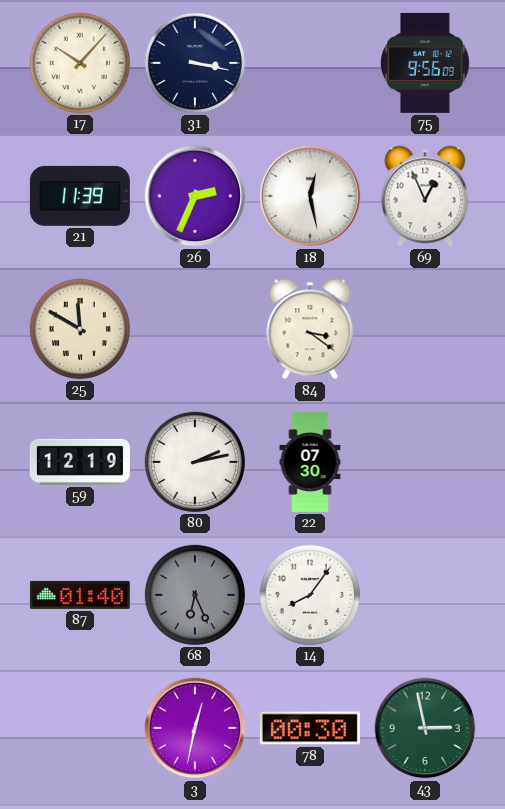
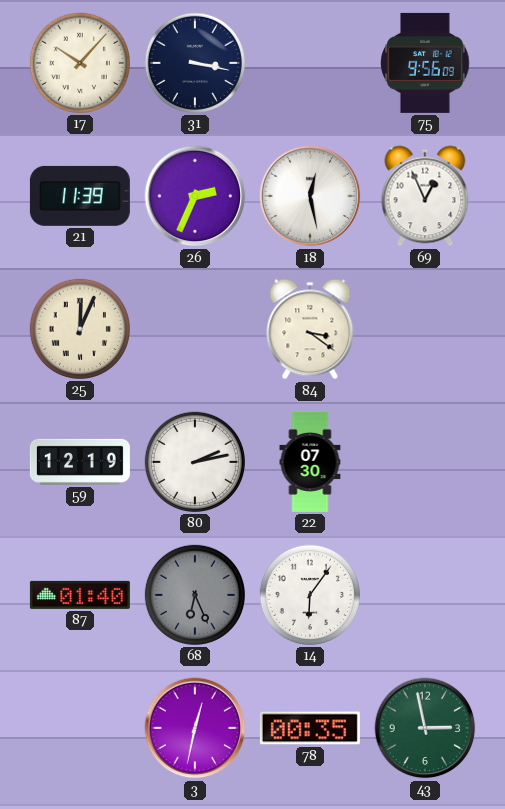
25: 11:50 -> 12:04
14: 8:06 -> 6:06
78: 00:30 -> 00:35
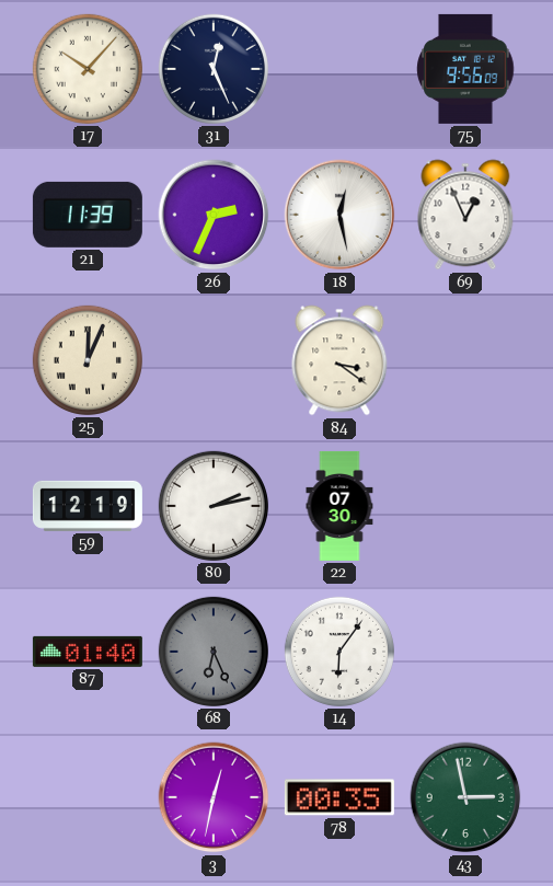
31: 3:17 -> 12:26
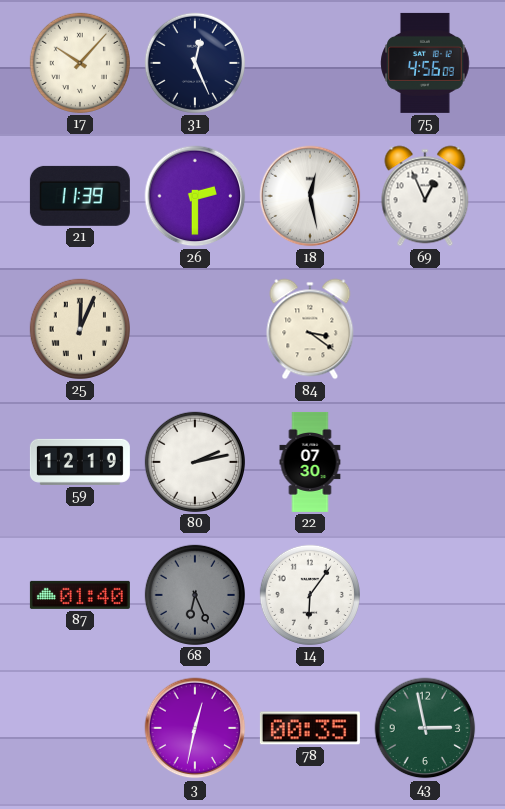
75: 9:56 -> 4:56
26: 2:34 -> 2:30
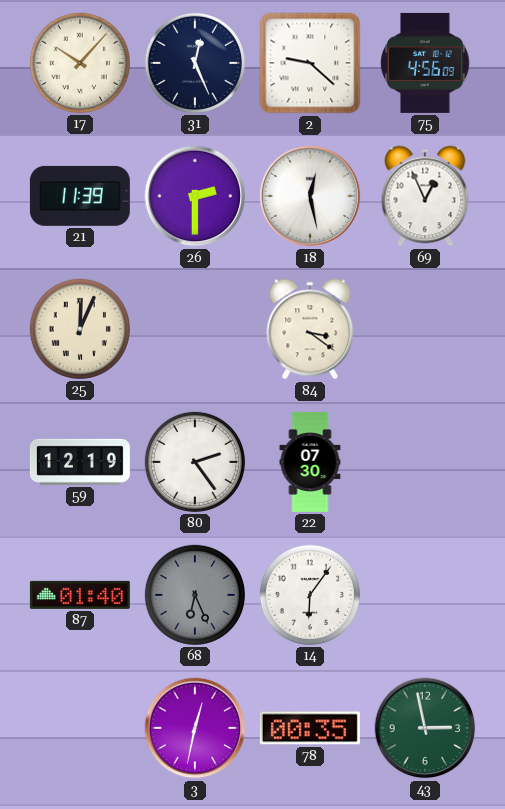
2: none -> 9:22
80: 2:13 -> 2:24
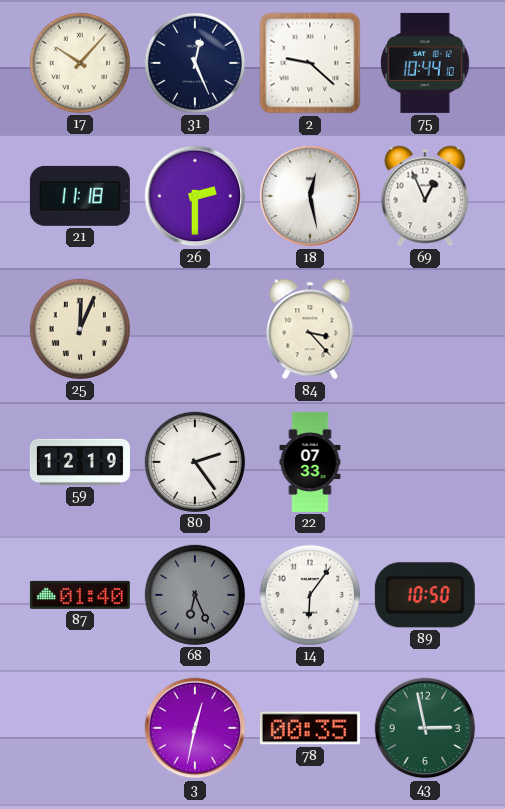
75: 4:56 -> 10:44
21: 11:39 -> 11:18
84: 3:21 -> 3:23
22: 07:30 -> 07:33
89: none -> 10:50
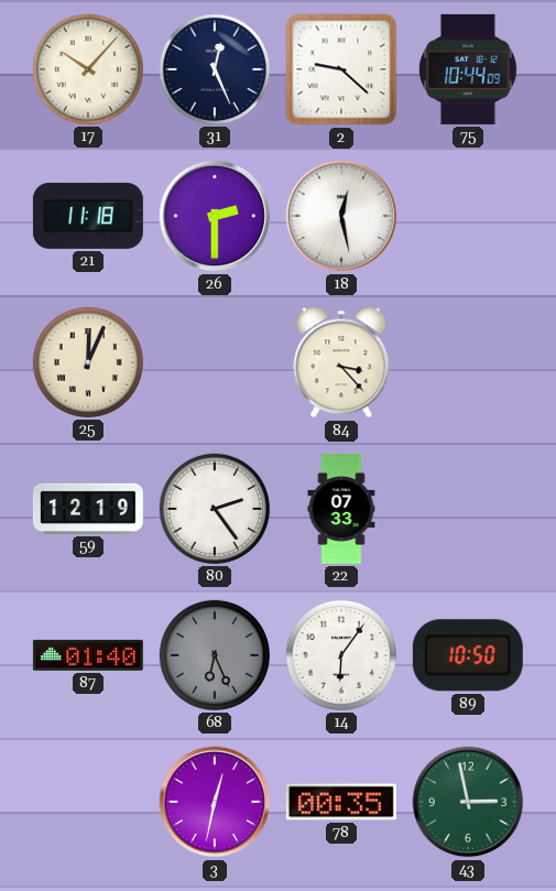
75: 10:44:10 -> 10:44:09
69: 12:56 -> none
